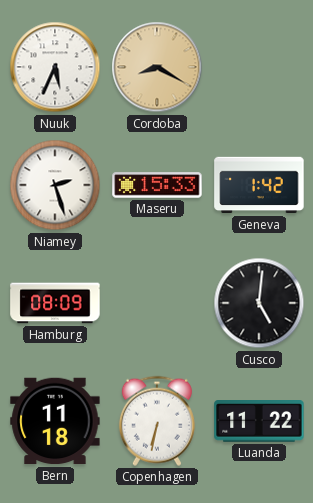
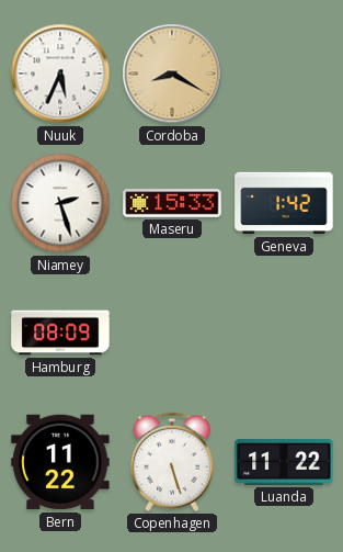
Cusco: 5:01 -> none
Bern: 11:18 -> 11:22
Copenhagen: 6:32 -> 5:27
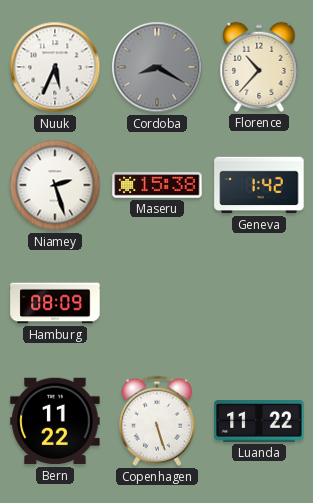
Cordoba dial: champagne -> grey
Florence: none -> 10:37
Maseru: 15:33 -> 15:38
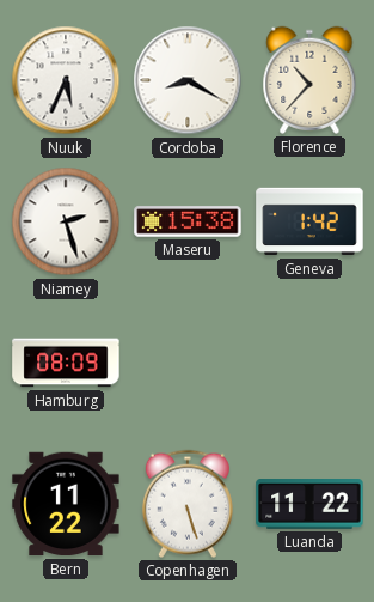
Cordoba dial: grey -> white
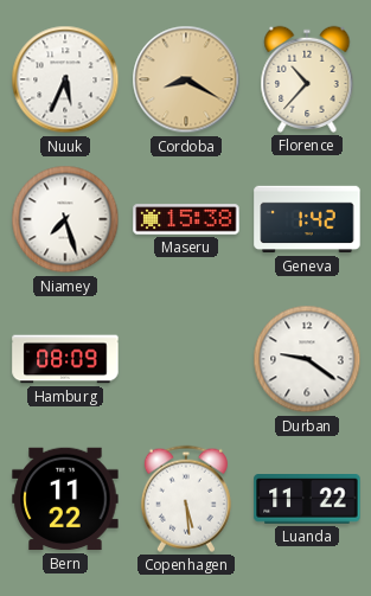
Cordoba dial: white -> champagne
Niamey: 2:27 -> 7:27
Durban: none -> 9:21
Copenhagen: 5:27 -> 5:29
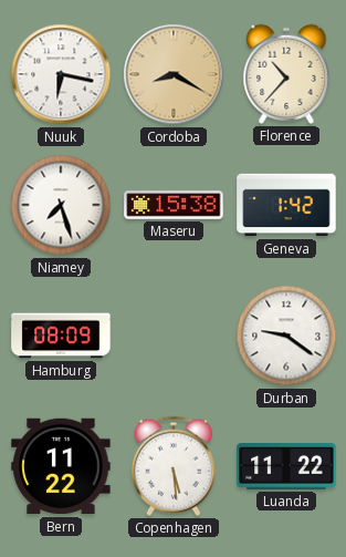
Nuuk: 5:34 -> 6:17
